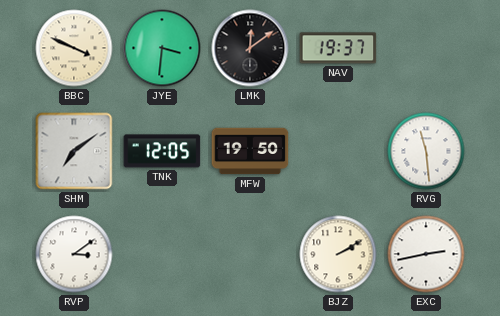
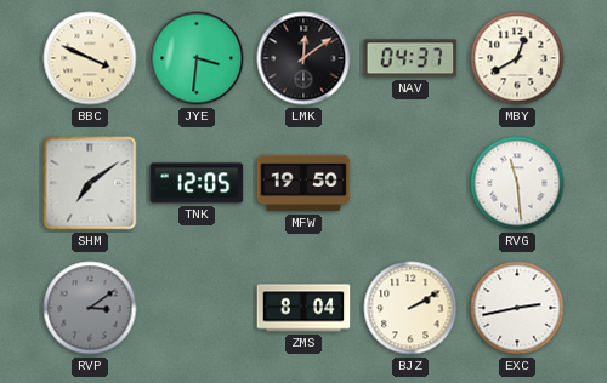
NAV: 19:37 -> 04:37
MBY: none -> 12:40
RVP dial: white -> grey
ZMS: none -> 8:04
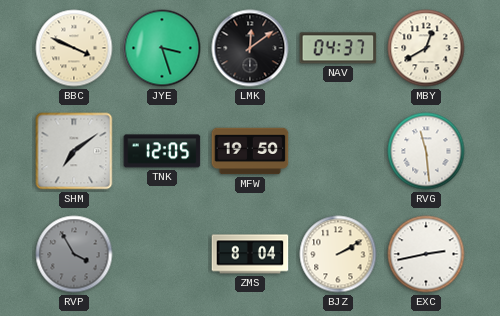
JYE: 3:31 -> 3:27
RVP: 3:09 -> 3:55
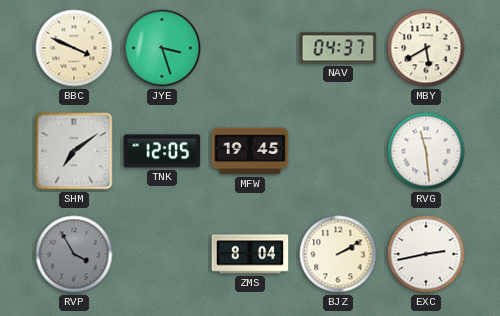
LMK: 12:09 -> none
MBY: 12:40 -> 5:40
MFW: 19:50 -> 19:45
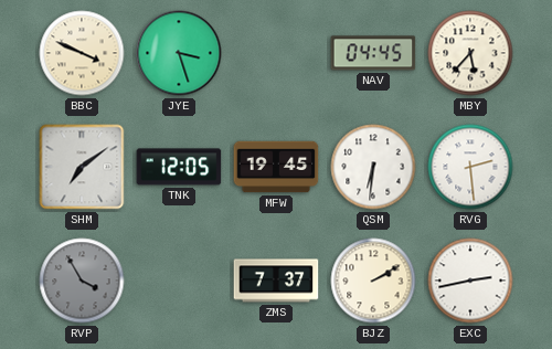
NAV: 04:37 -> 04:45
MBY: 5:40 -> 5:37
QSM: none -> 6:31
RVG: 11:29 -> 2:29
ZMS: 8:04 -> 7:37
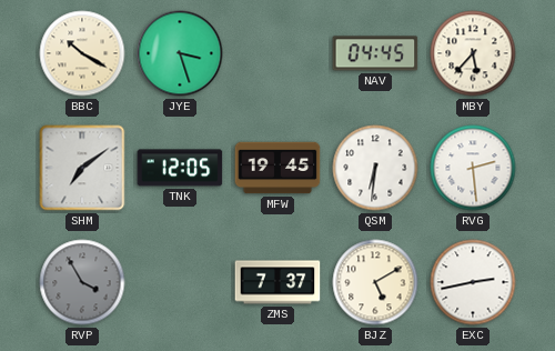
BBC: 3:49 -> 10:20
BJZ: 2:10 -> 5:10
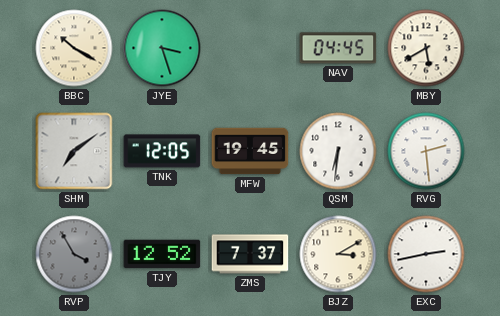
MBY: 5:37 -> 5:40
TJY: none -> 12:52
BJZ: 5:10 -> 3:10
